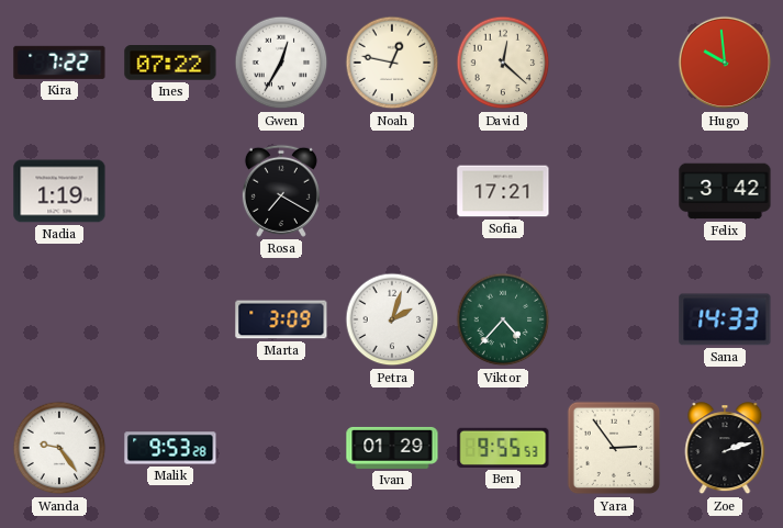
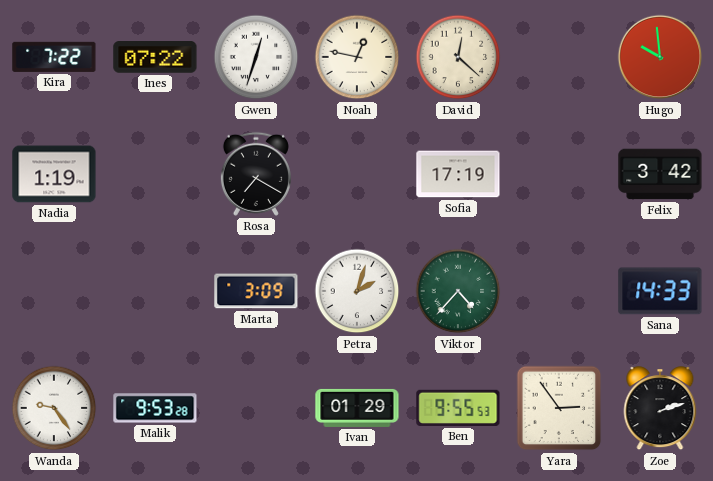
Gwen: 12:35 -> 12:33
Sofia: 17:21 -> 17:19
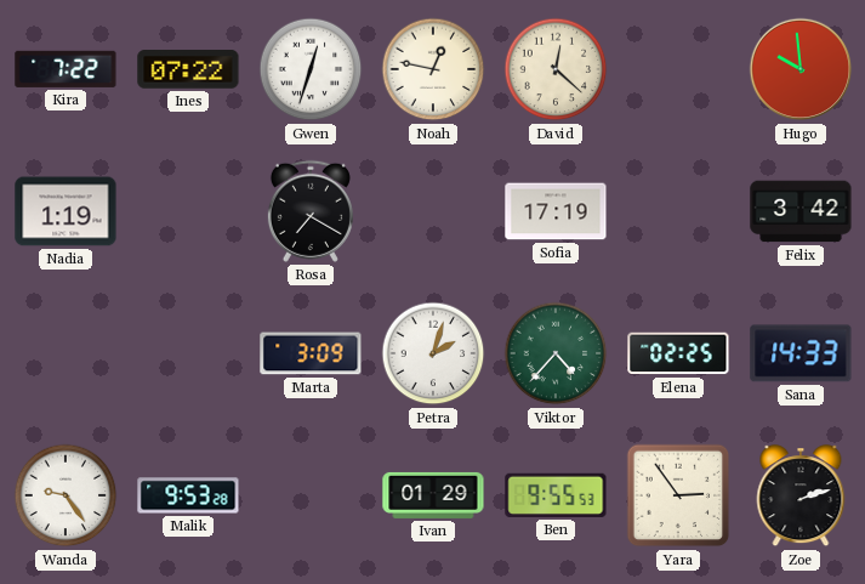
Elena: none -> 02:25
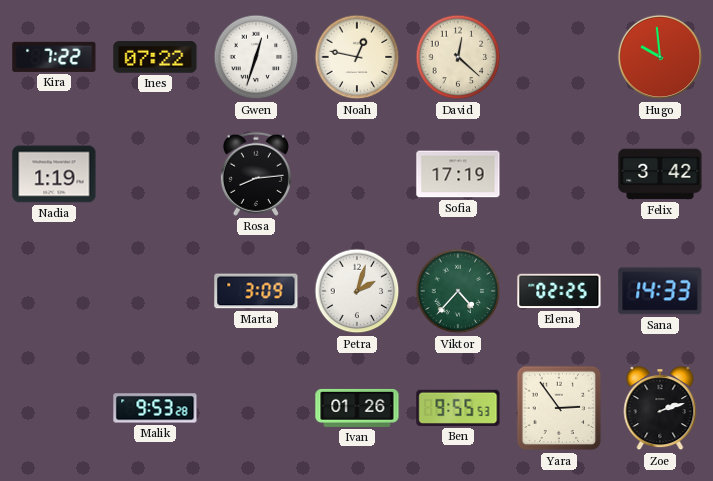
Rosa: 7:20 -> 8:14
Wanda: 9:24 -> none
Ivan: 01:29 -> 01:26
